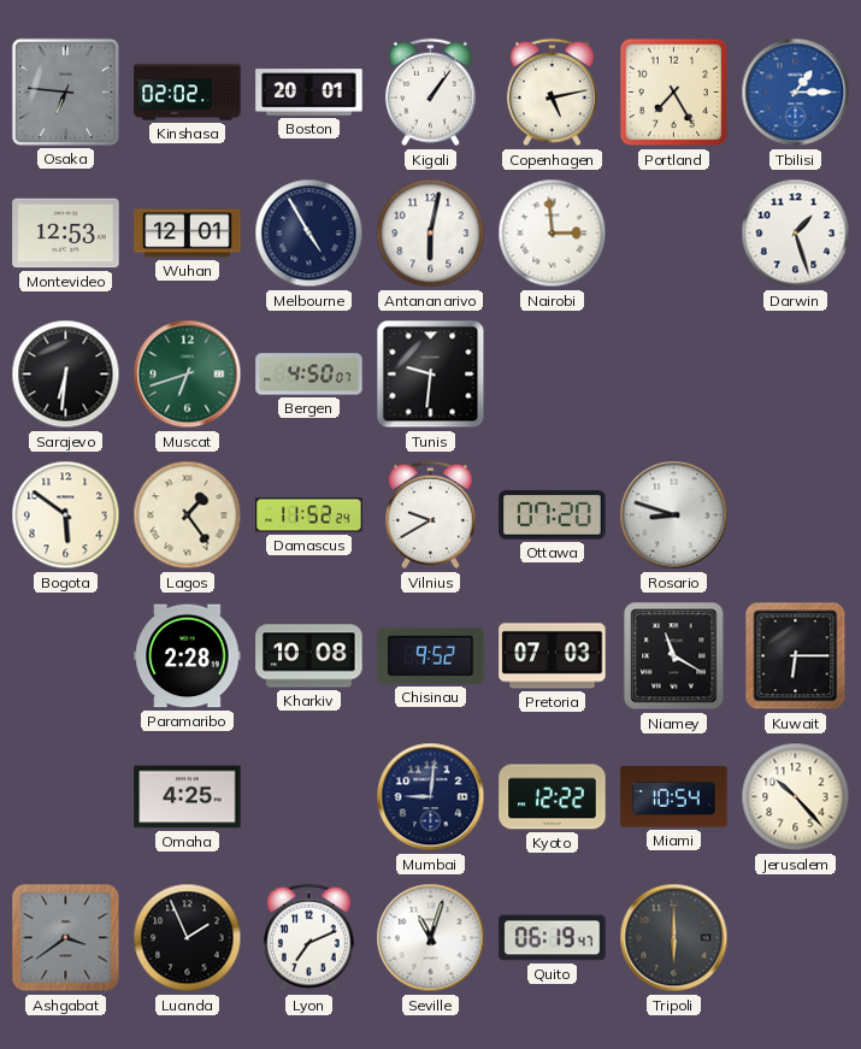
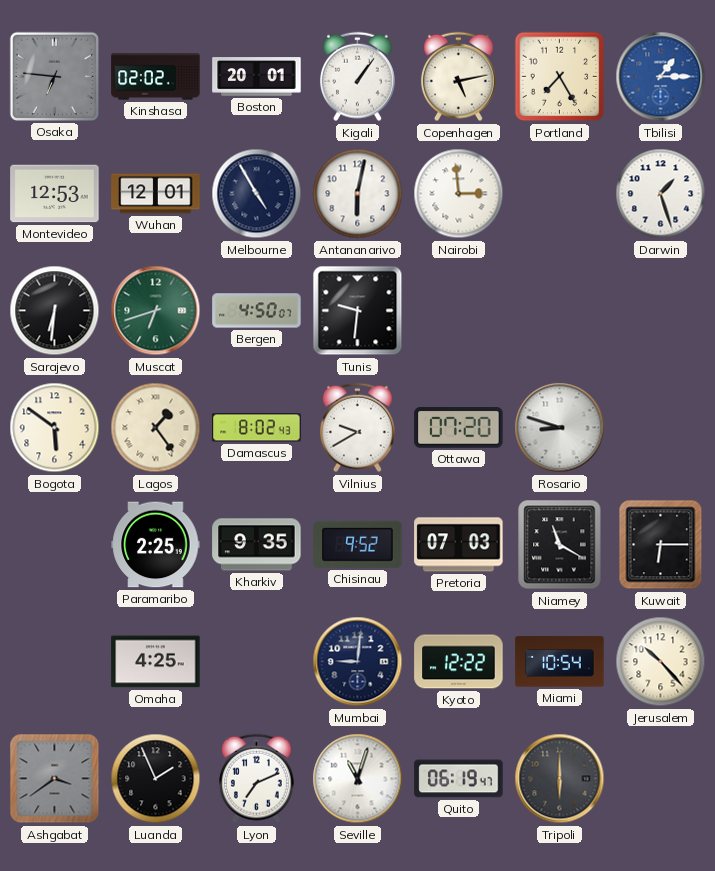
Damascus: 11:52 -> 8:02
Paramaribo: 2:28 -> 2:25
Kharkiv: 10:08 -> 9:35
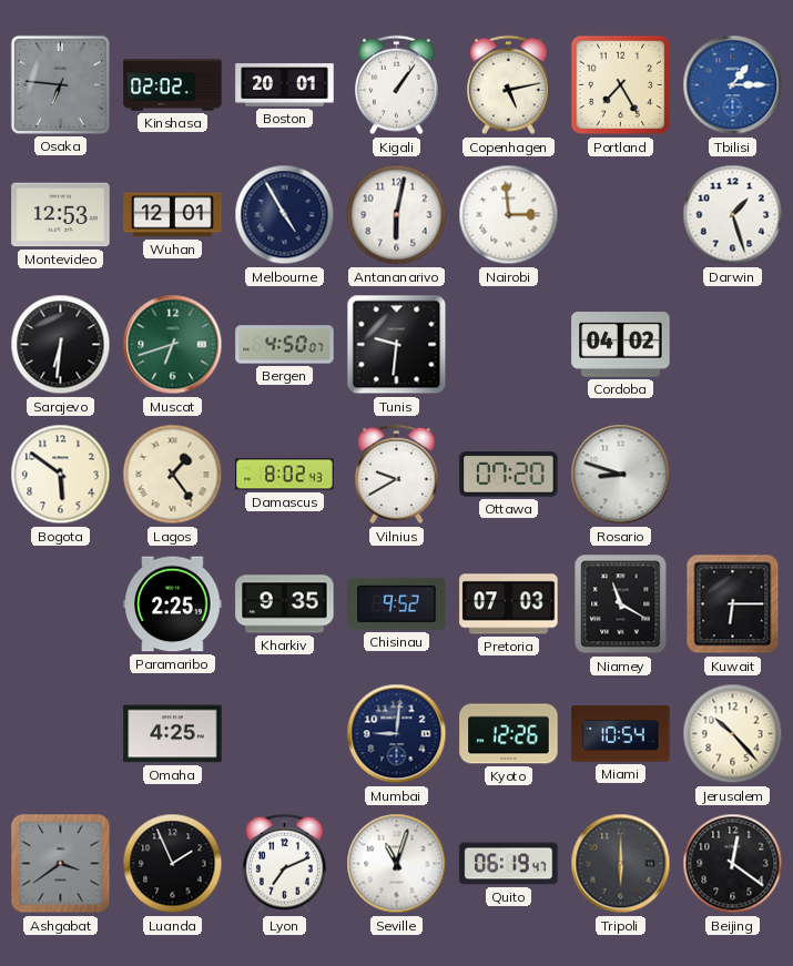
Cordoba: none -> 04:02
Kyoto: 12:22 -> 12:26
Beijing: none -> 12:21
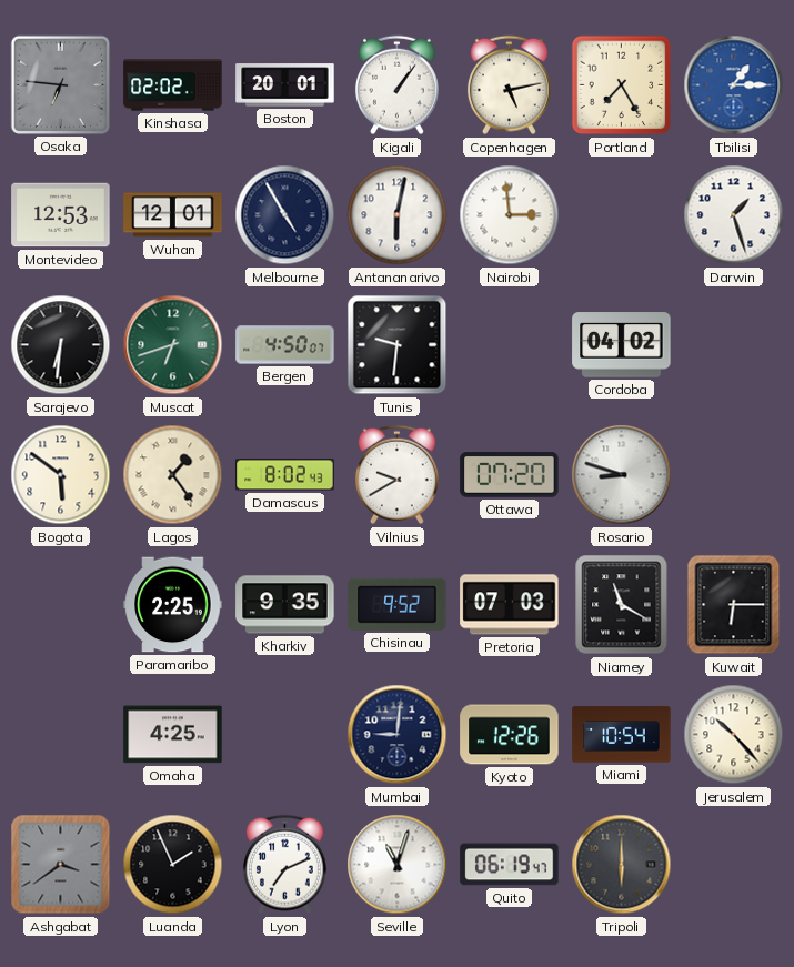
Beijing: 12:21 -> none
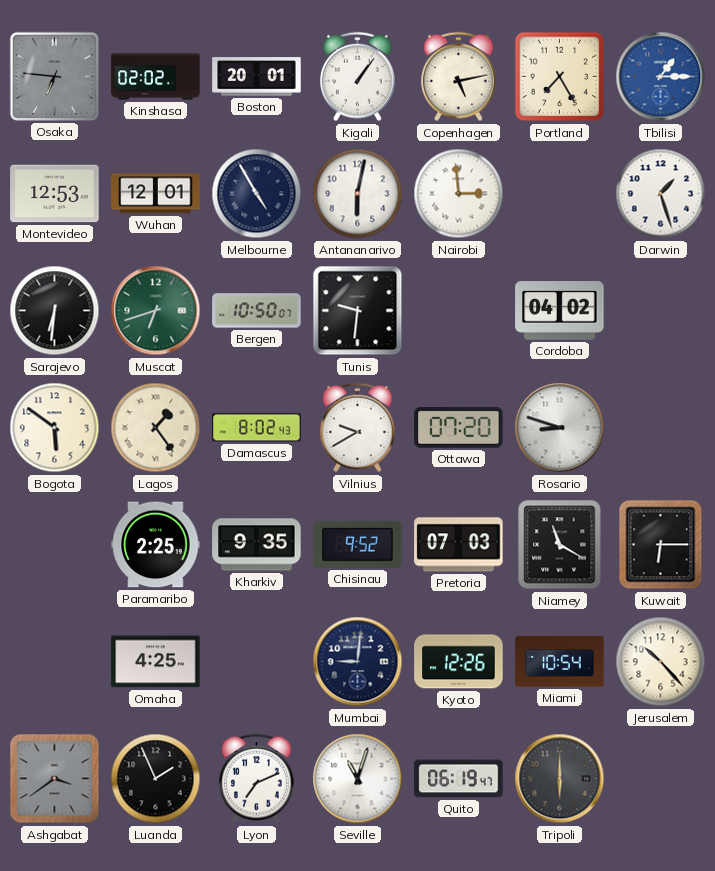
Bergen: 4:50 -> 10:50
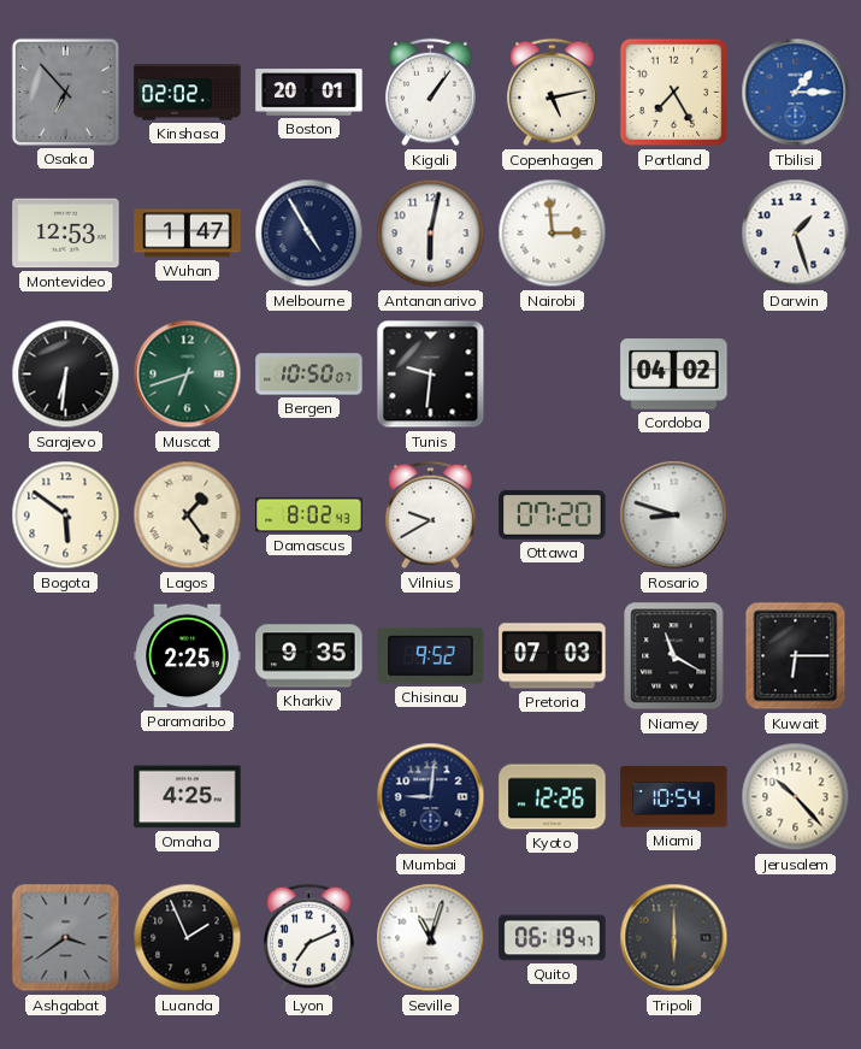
Osaka: 6:46 -> 6:53
Wuhan: 12:01 -> 1:47
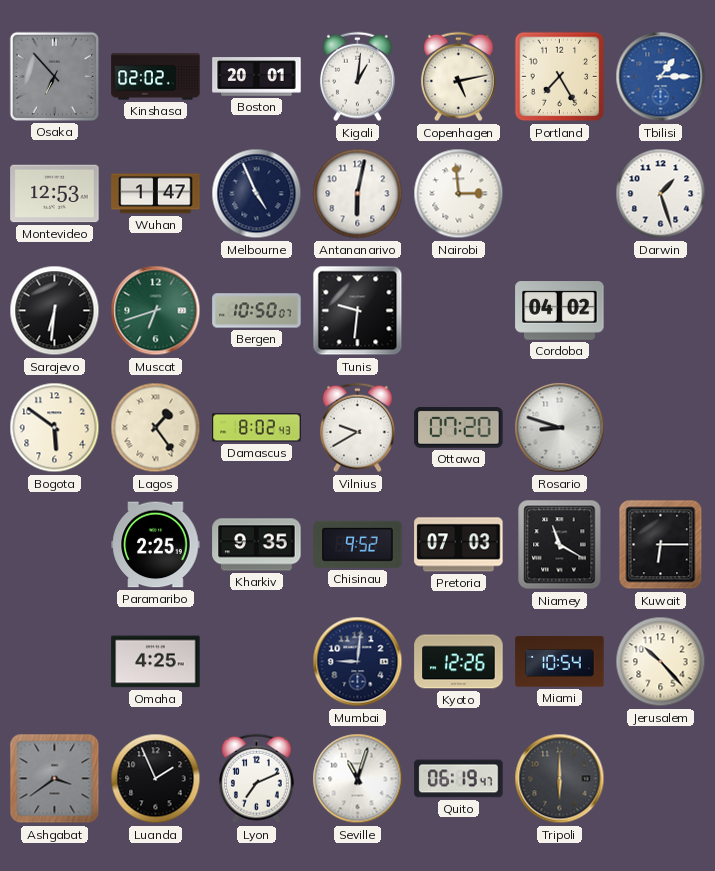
Kigali: 1:06 -> 1:01
Melbourne: 4:55 -> 4:56
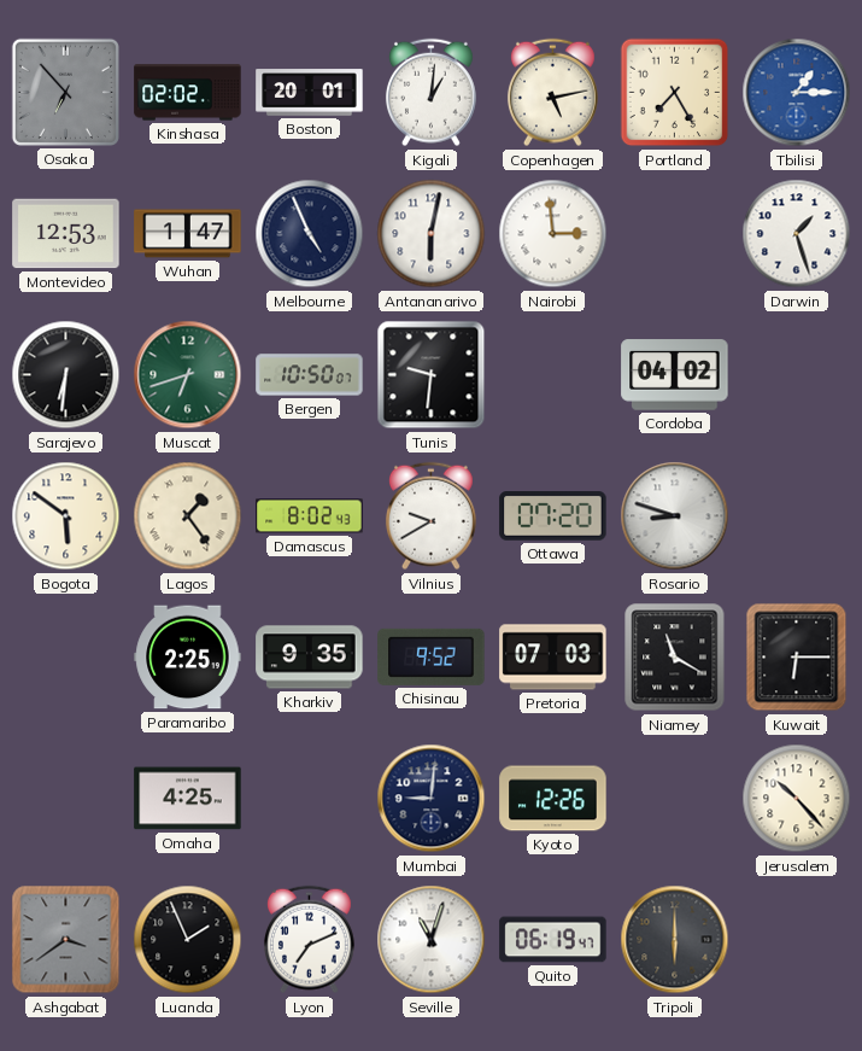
Miami: 10:54 -> none
